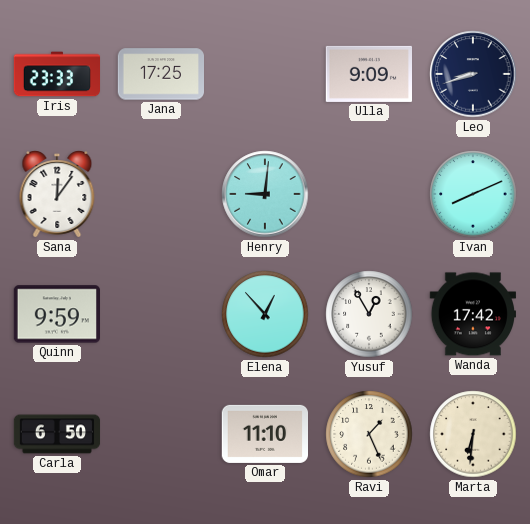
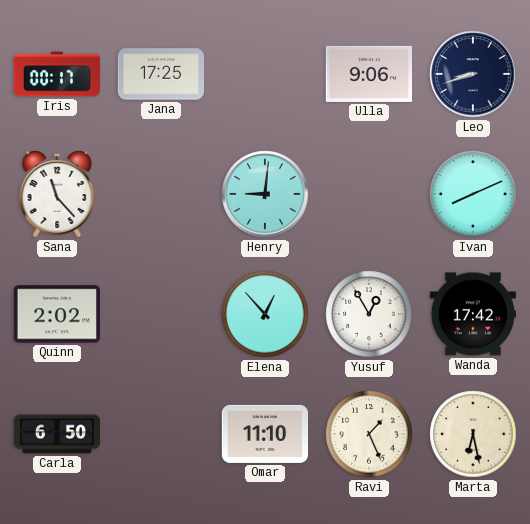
Iris: 23:33 -> 00:17
Ulla: 9:09 -> 9:06
Sana: 12:06 -> 11:23
Quinn: 9:59 -> 2:02
Marta: 6:31 -> 6:28
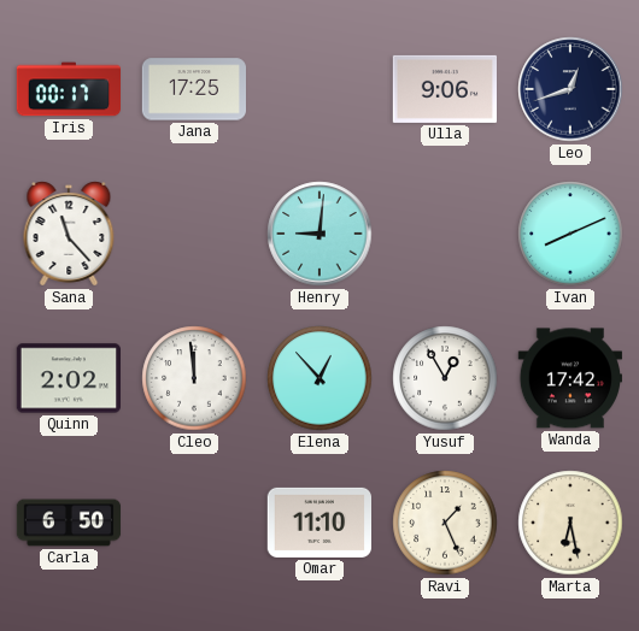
Leo: 8:42 -> 12:42
Cleo: none -> 11:59
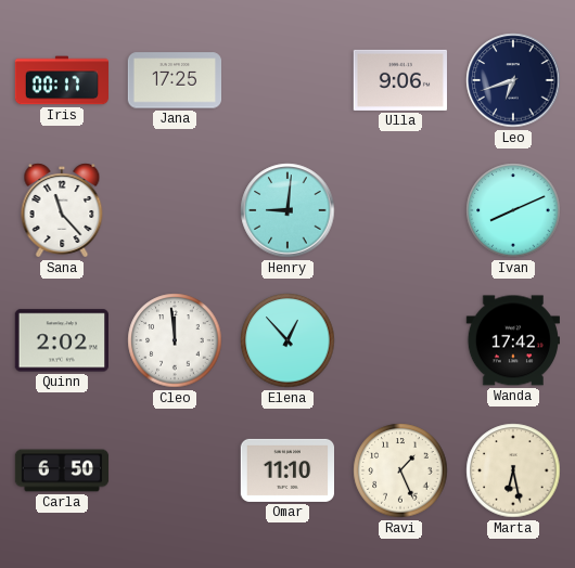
Leo: 12:42 -> 6:42
Yusuf: 12:55 -> none
